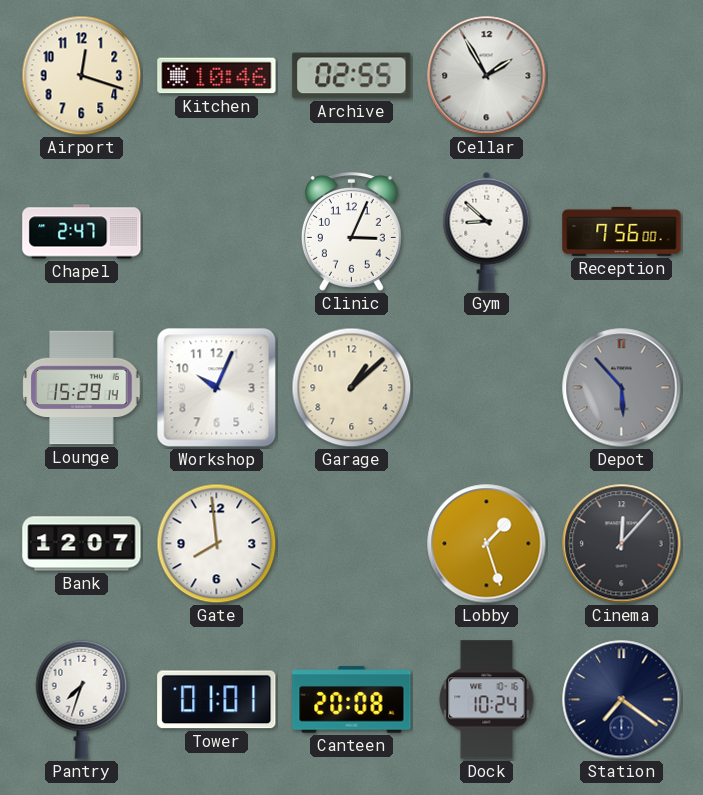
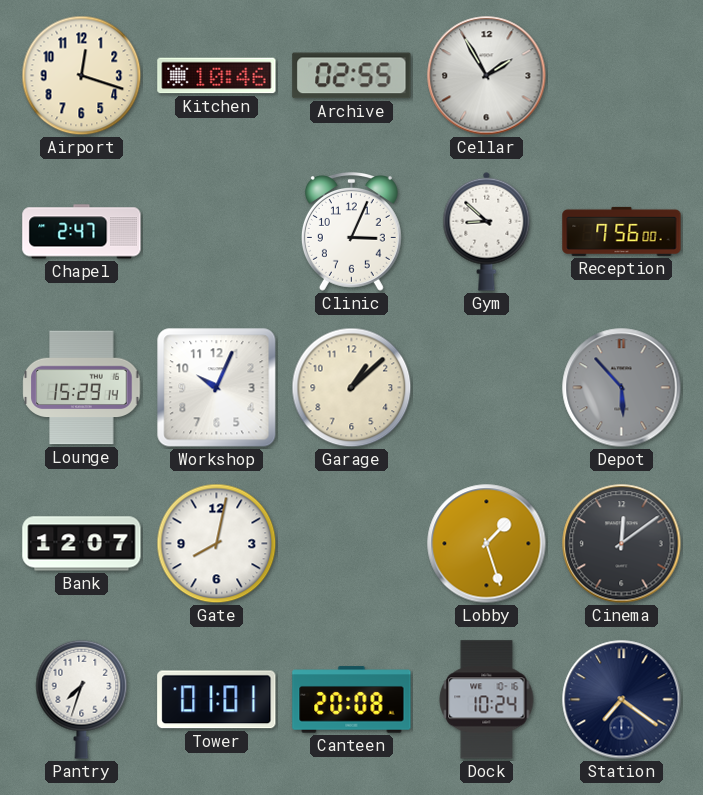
Gate: 7:59 -> 8:02
Cinema: 12:07 -> 12:09
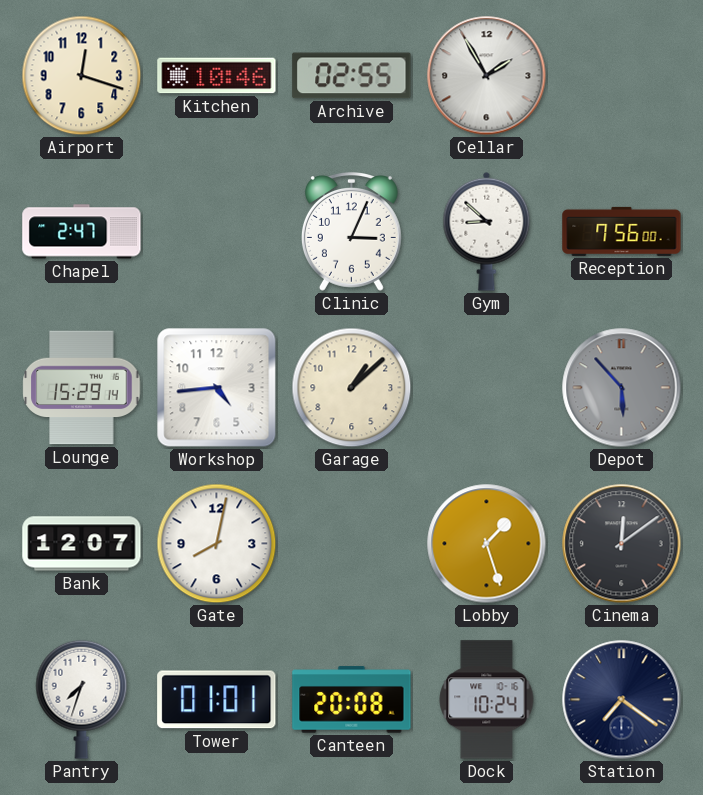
Workshop: 10:04 -> 4:44
